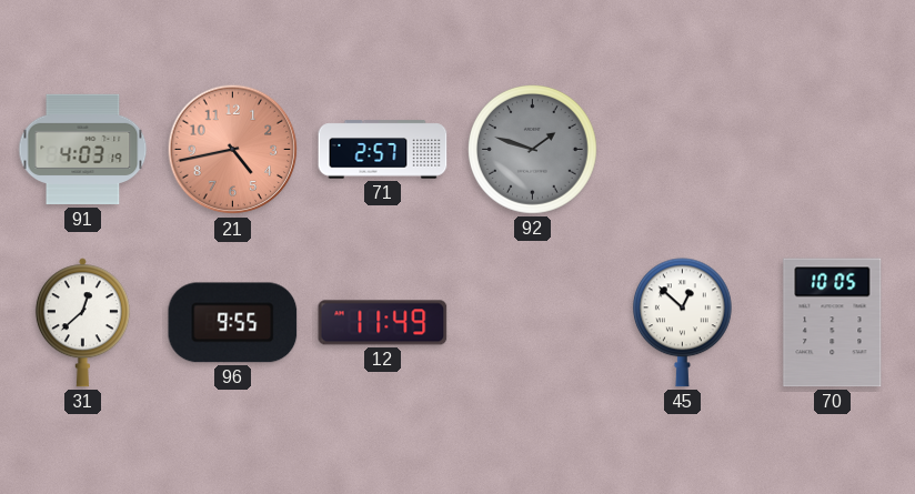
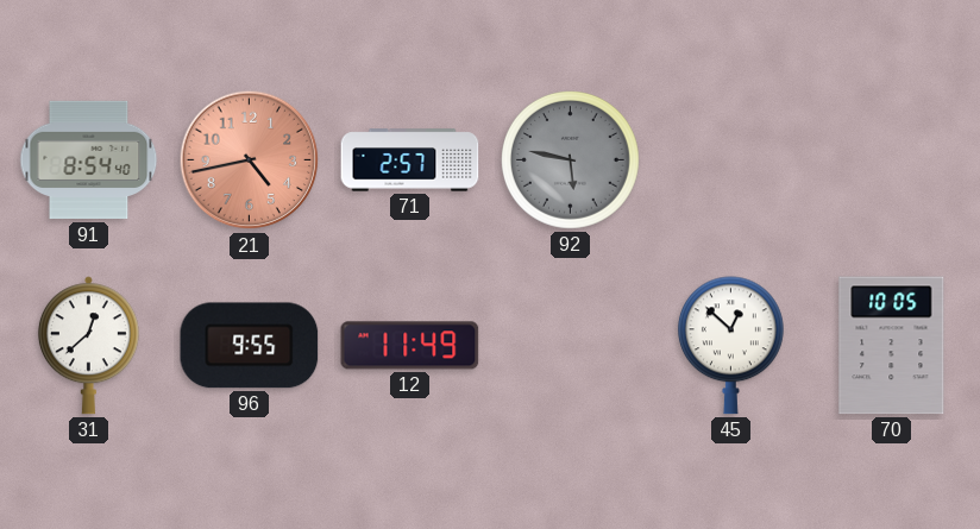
91: 4:03 -> 8:54
92: 1:48 -> 5:47
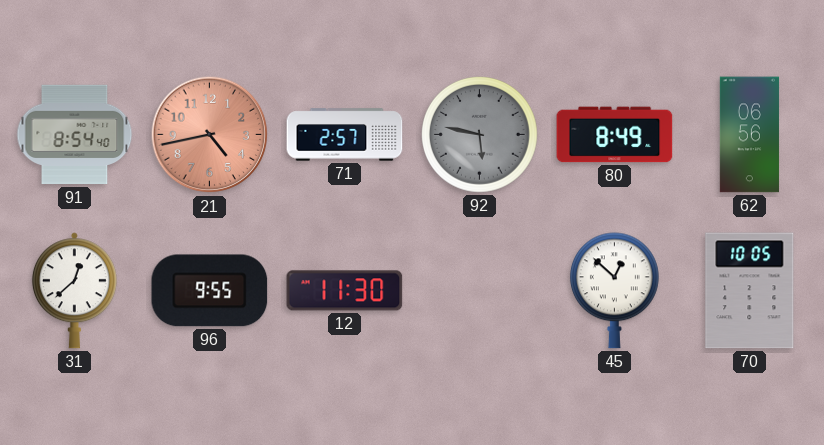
80: none -> 8:49
62: none -> 06:56
12: 11:49 -> 11:30
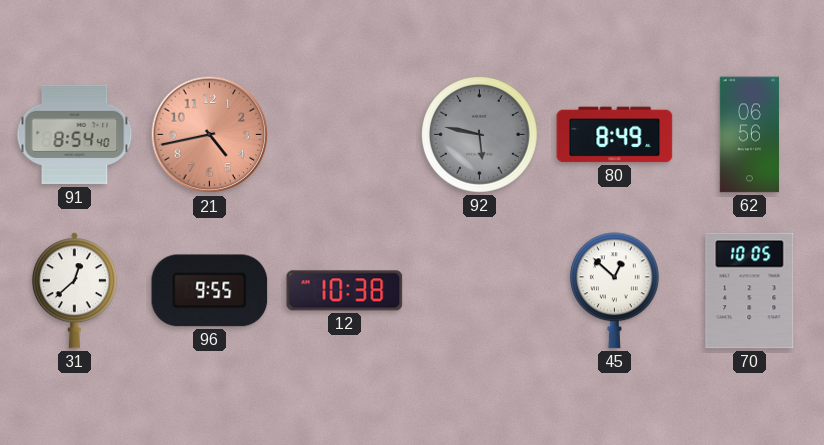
71: 2:57 -> none
12: 11:30 -> 10:38
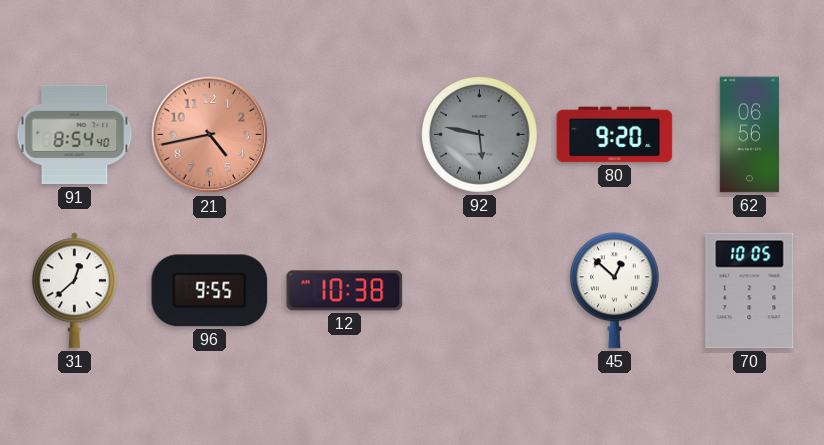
80: 8:49 -> 9:20
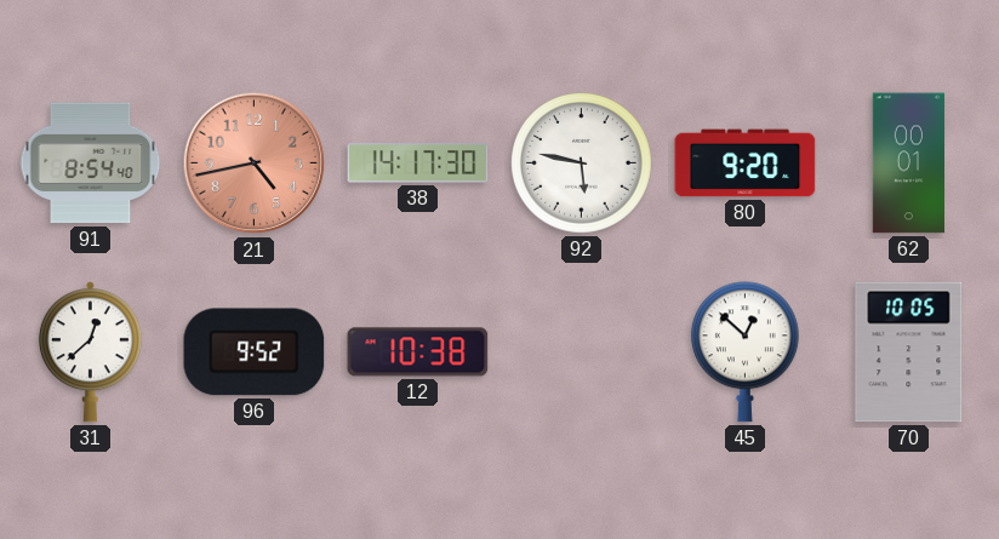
38: none -> 14:17
92 dial: grey -> white
62: 06:56 -> 00:01
96: 9:55 -> 9:52
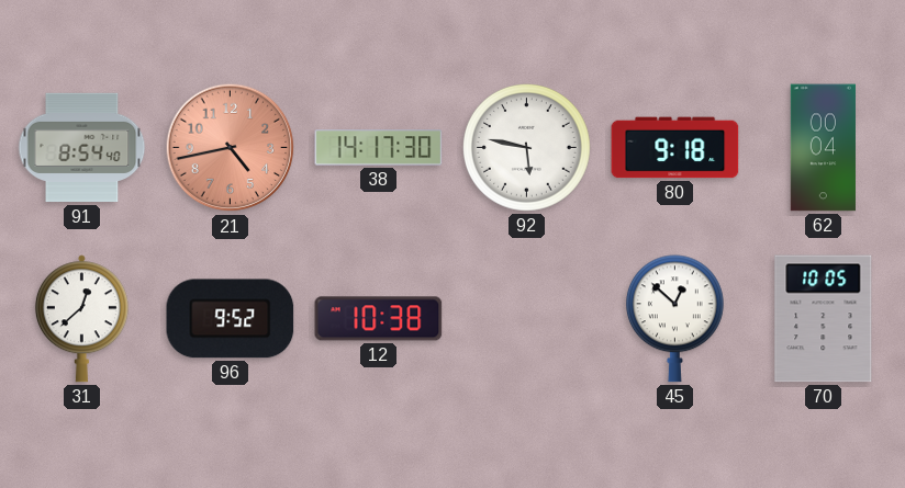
80: 9:20 -> 9:18
62: 00:01 -> 00:04
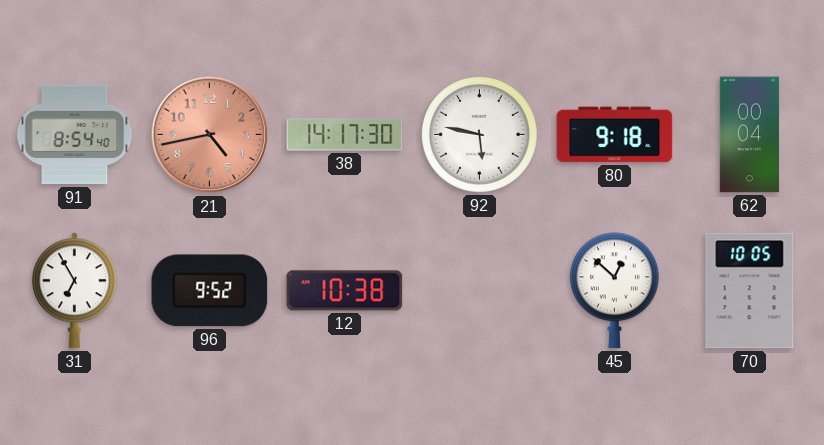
31: 12:38 -> 6:55
